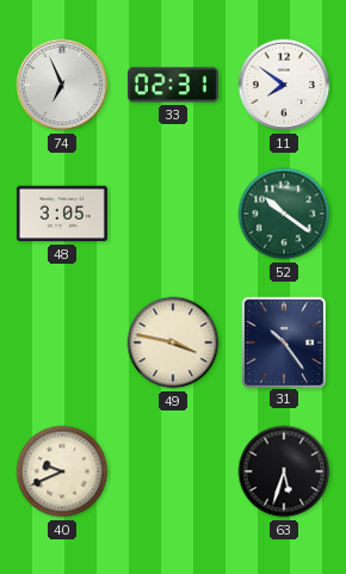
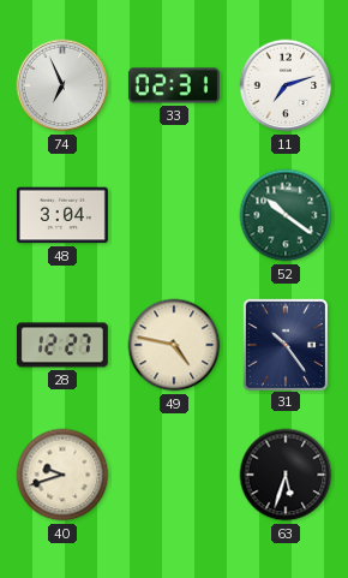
11: 7:51 -> 7:12
48: 3:05 -> 3:04
28: none -> 12:27
49: 3:47 -> 4:47
40: 9:41 -> 9:42
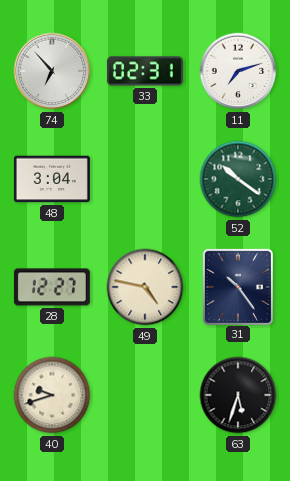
74: 6:56 -> 6:53
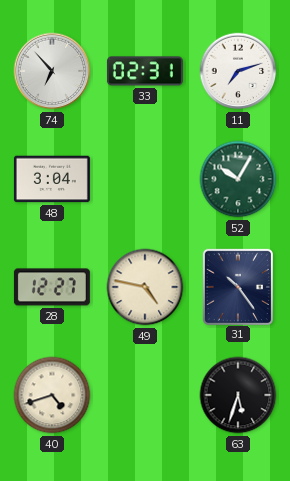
52: 10:21 -> 10:05
40: 9:42 -> 4:42
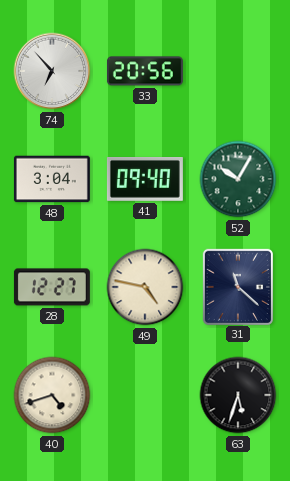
33: 02:31 -> 20:56
11: 7:12 -> none
41: none -> 09:40
31: 10:24 -> 11:22
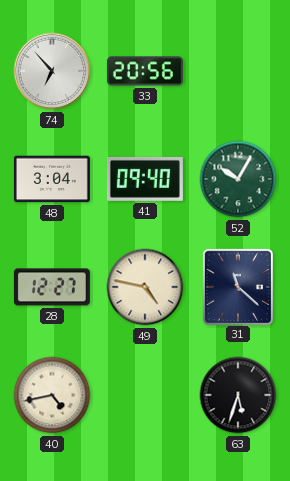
40: 4:42 -> 4:43
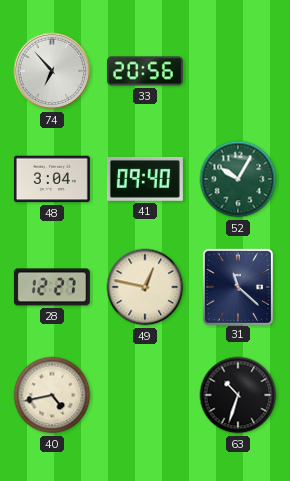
49: 4:47 -> 12:47
63: 5:33 -> 10:33
